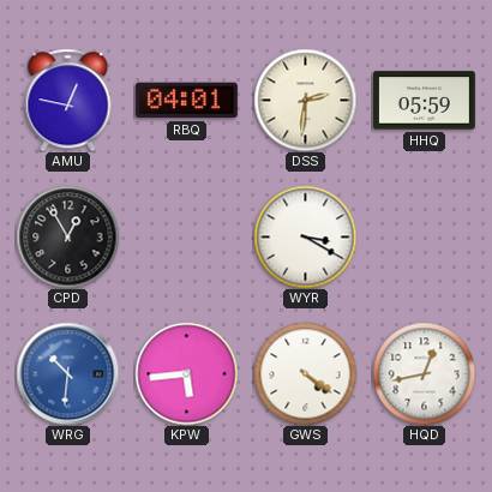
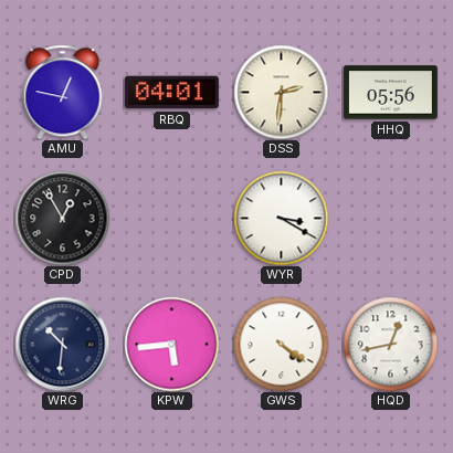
HHQ: 05:59 -> 05:56
WRG dial: blue -> navy
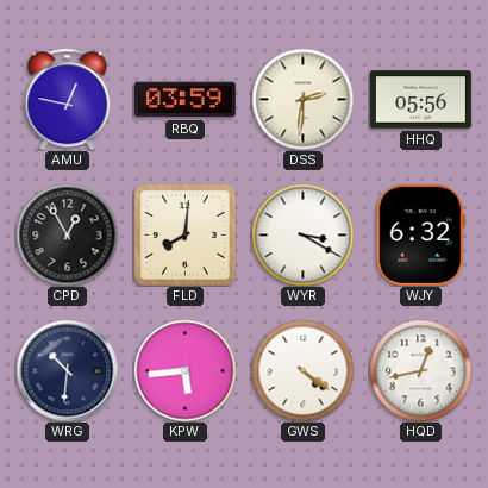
RBQ: 04:01 -> 03:59
FLD: none -> 8:01
WJY: none -> 6:32
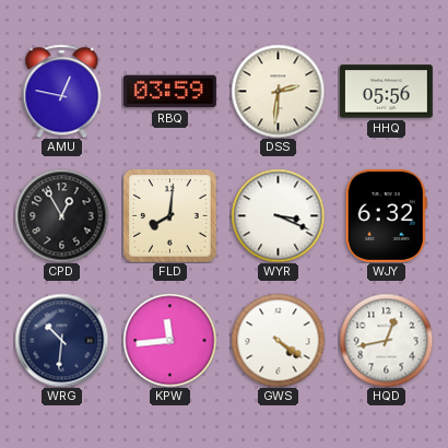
WYR: 3:20 -> 3:19
KPW: 5:44 -> 11:44
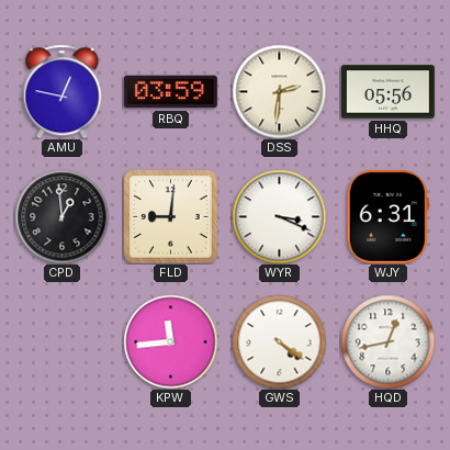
CPD: 12:55 -> 12:59
FLD: 8:01 -> 9:01
WJY: 6:32 -> 6:31
WRG: 10:31 -> none
